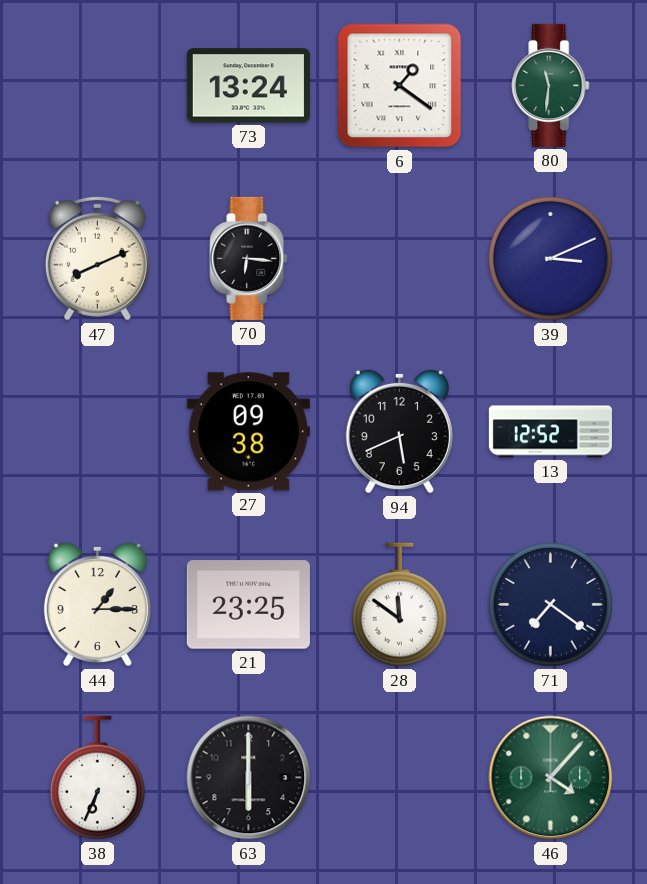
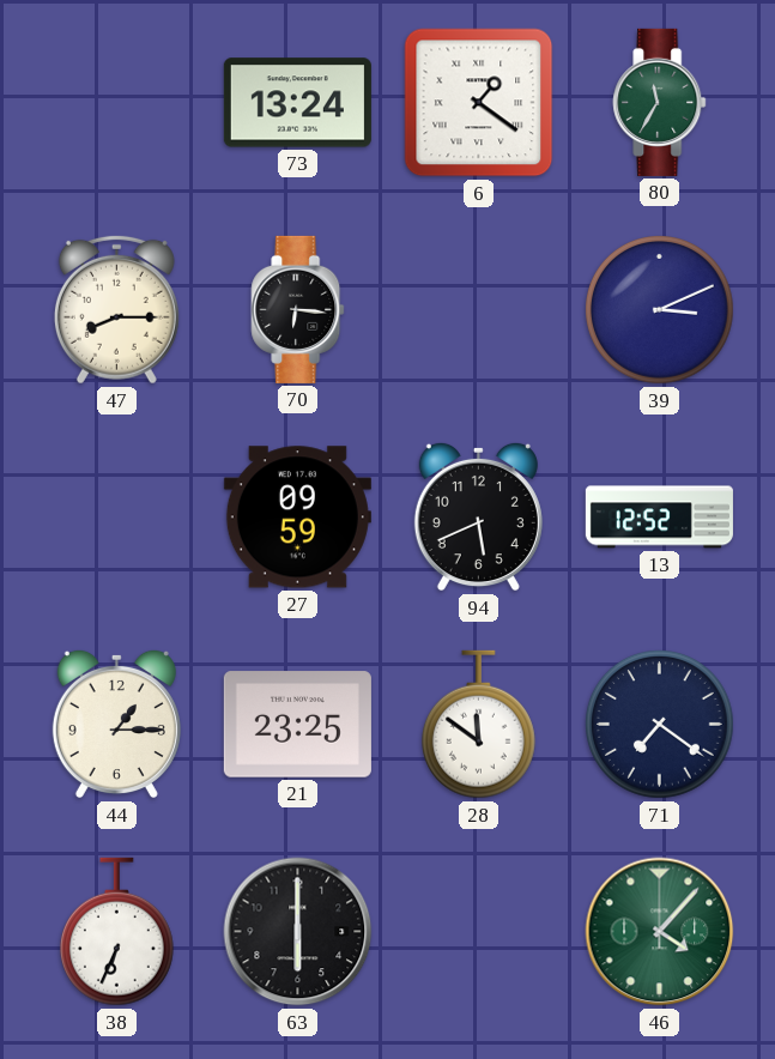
80: 11:31 -> 11:35
47: 8:11 -> 8:15
27: 09:38 -> 09:59
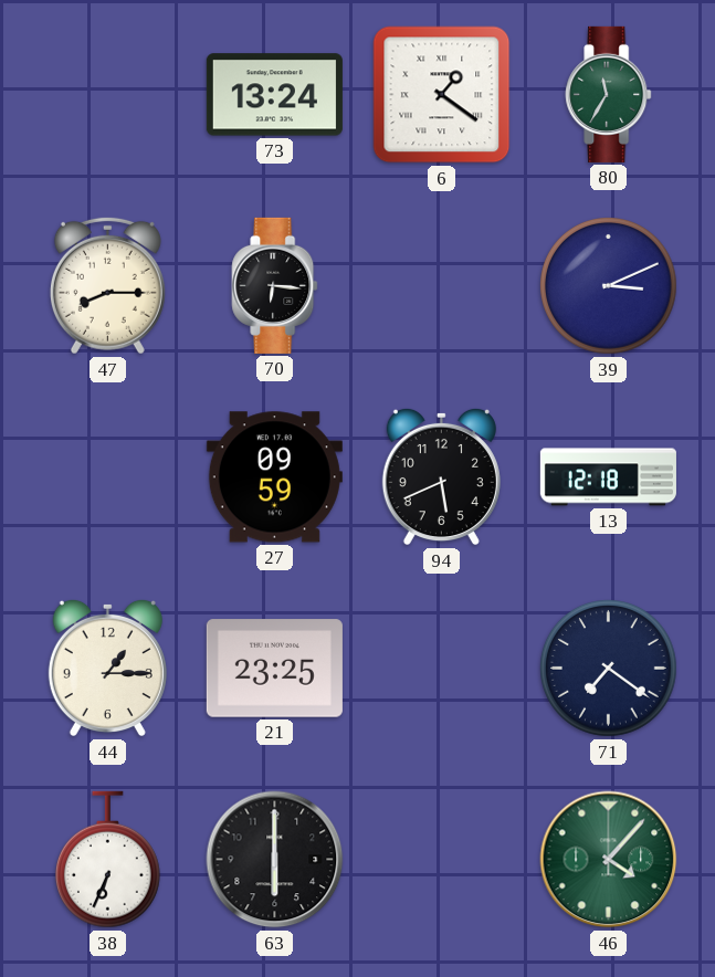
13: 12:52 -> 12:18
28: 11:51 -> none
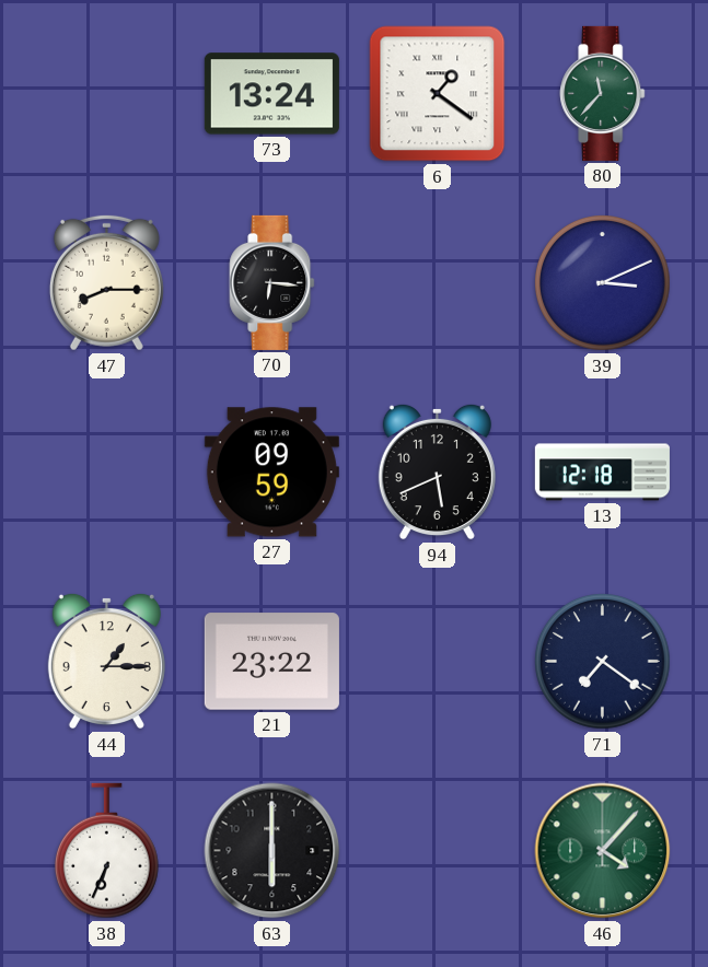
80: 11:35 -> 11:37
21: 23:25 -> 23:22
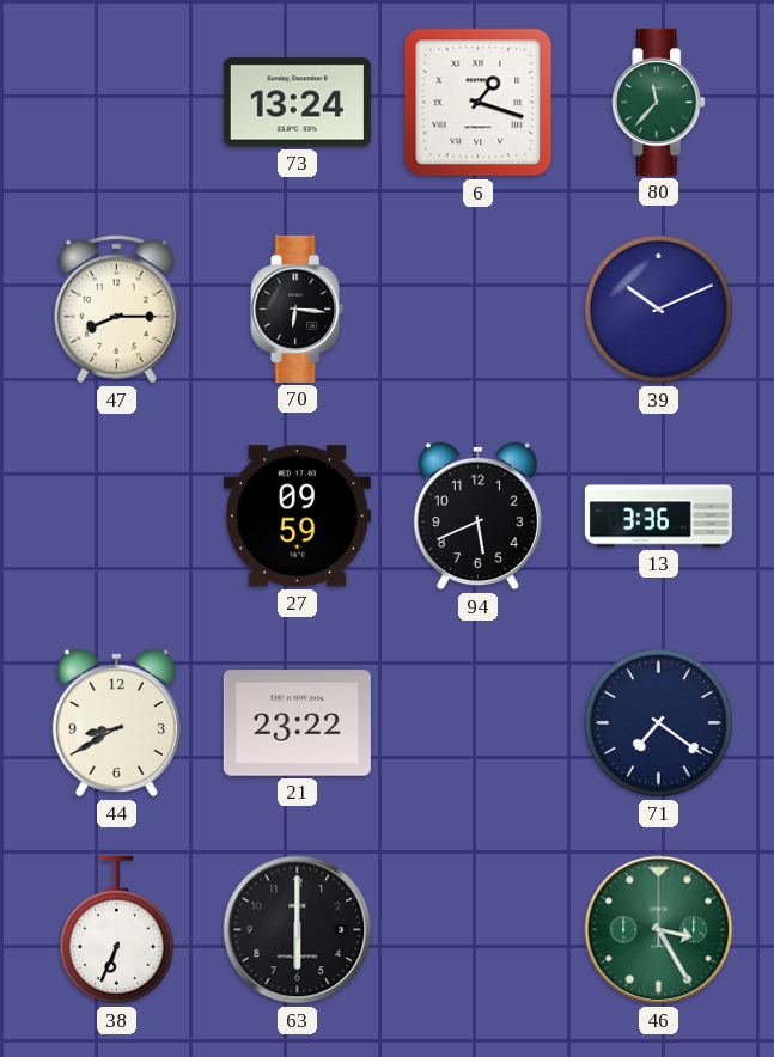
6: 1:21 -> 1:18
39: 3:11 -> 10:11
13: 12:18 -> 3:36
44: 1:15 -> 8:40
46: 4:07 -> 3:25
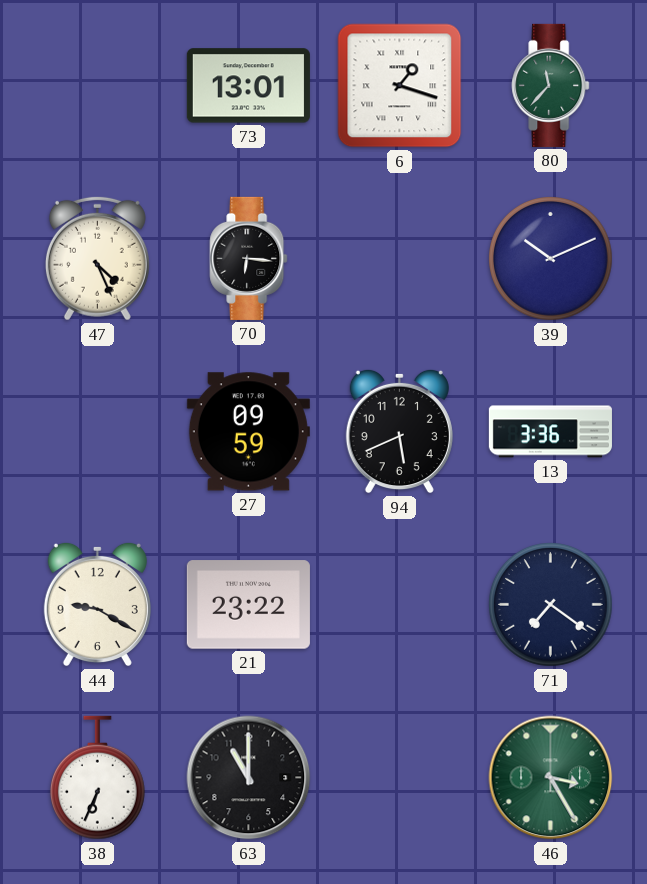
73: 13:24 -> 13:01
47: 8:15 -> 4:26
44: 8:40 -> 9:20
63: 6:00 -> 11:00
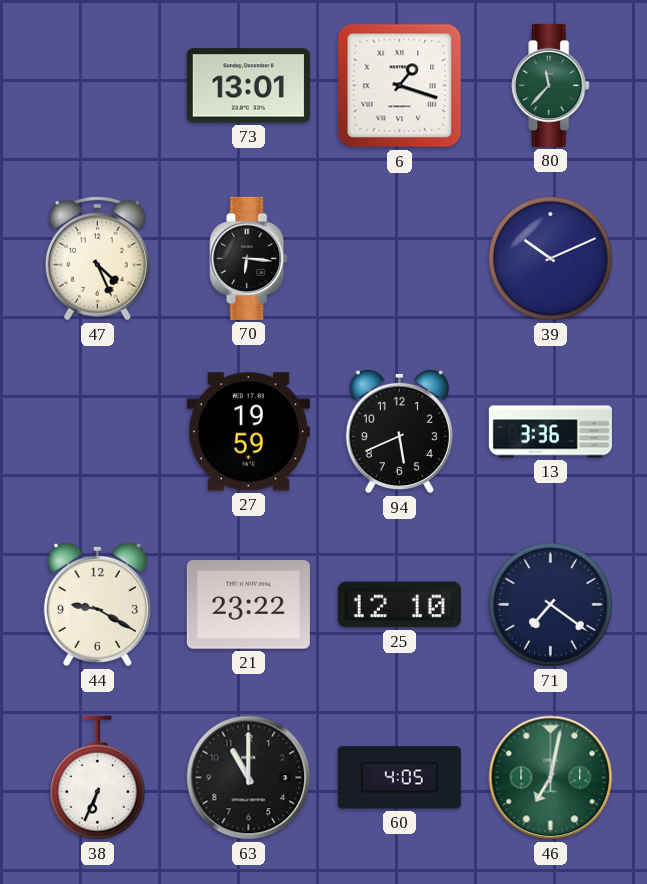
27: 09:59 -> 19:59
25: none -> 12:10
60: none -> 4:05
46: 3:25 -> 7:02
